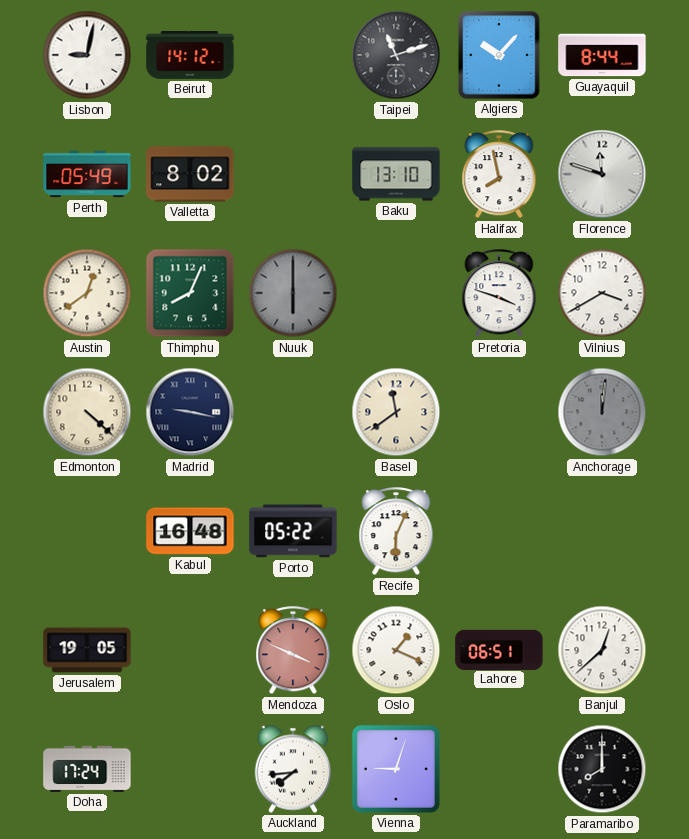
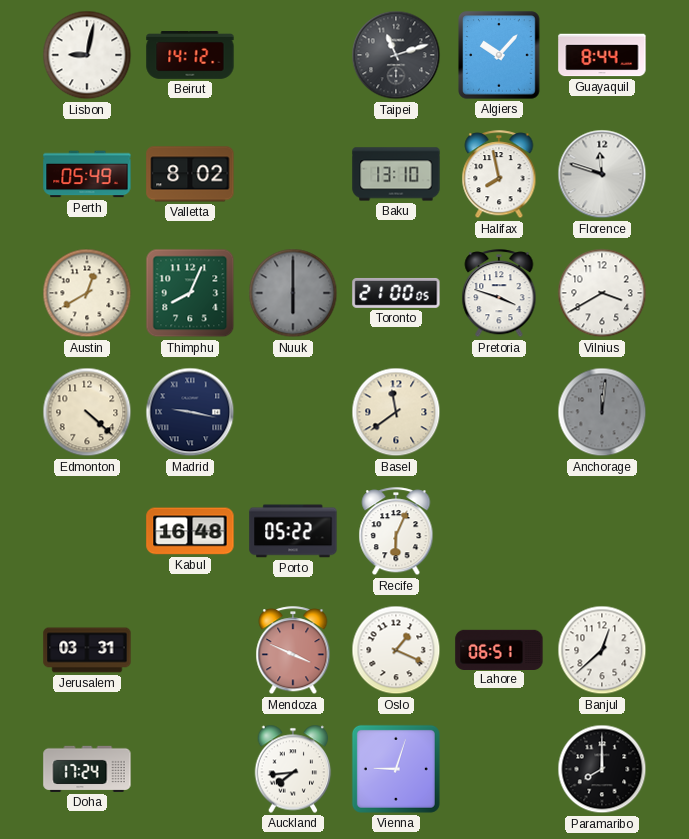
Austin: 12:39 -> 12:40
Toronto: none -> 21:00
Jerusalem: 19:05 -> 03:31
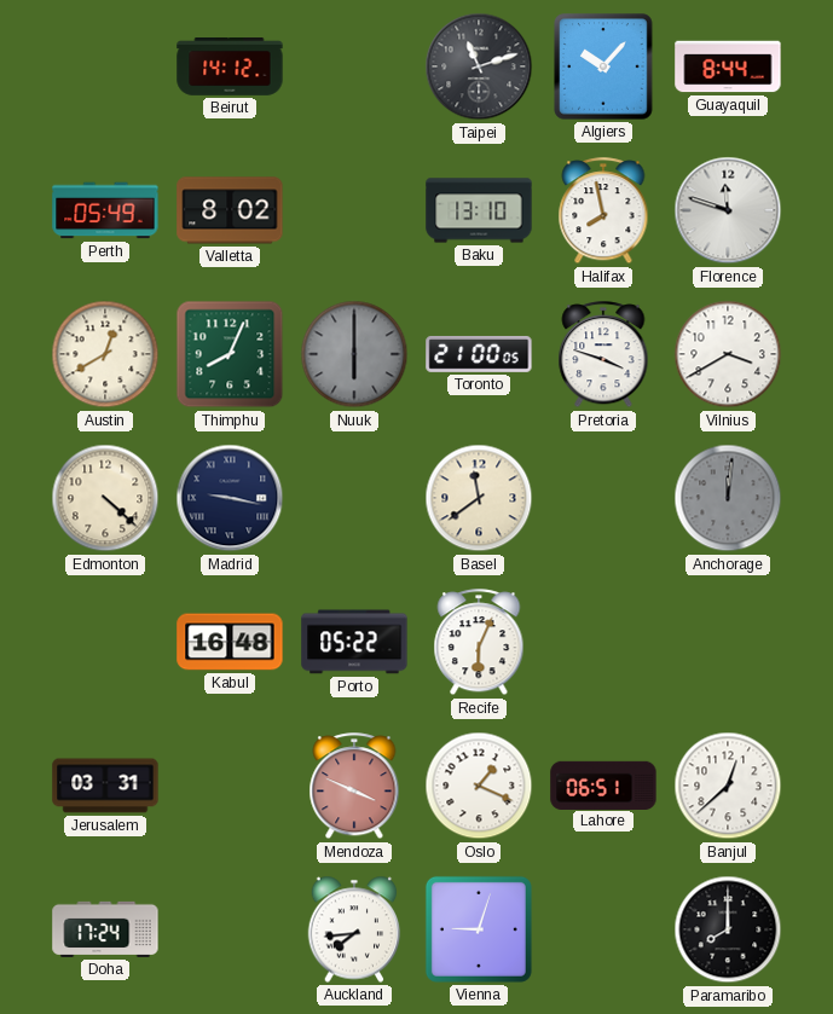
Lisbon: 9:02 -> none
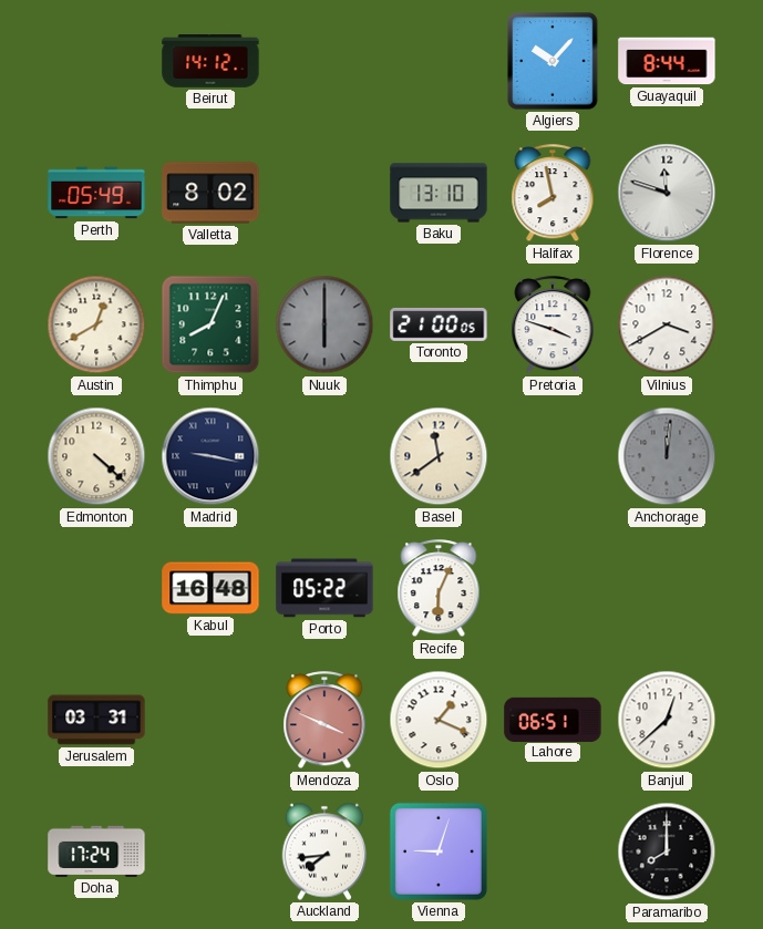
Taipei: 11:12 -> none
